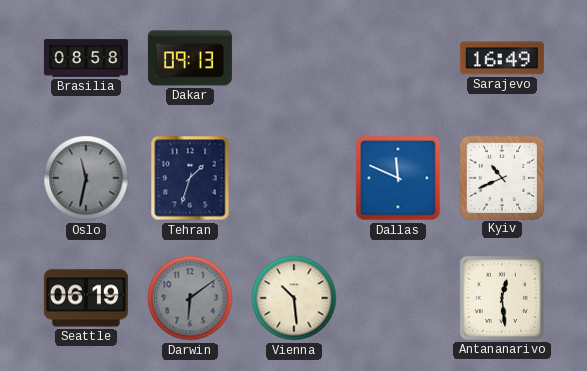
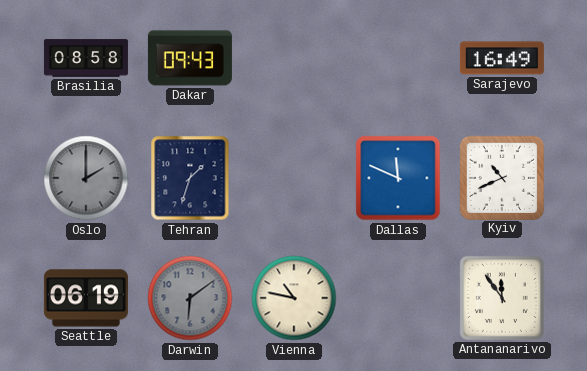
Dakar: 09:13 -> 09:43
Oslo: 11:32 -> 2:00
Vienna: 10:29 -> 10:47
Antananarivo: 12:29 -> 11:54
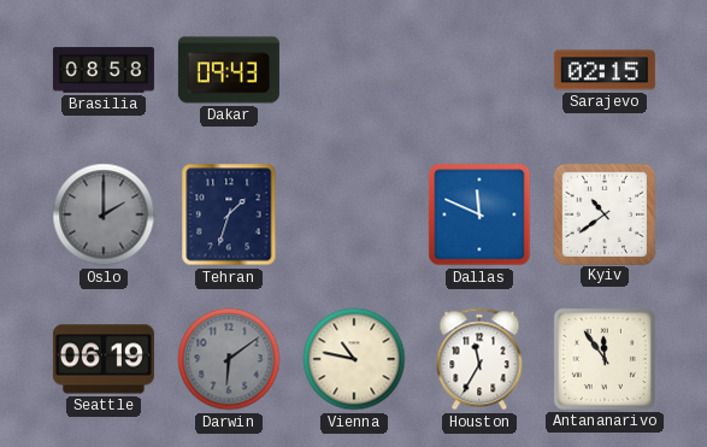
Sarajevo: 16:49 -> 02:15
Kyiv: 10:41 -> 10:39
Houston: none -> 11:35
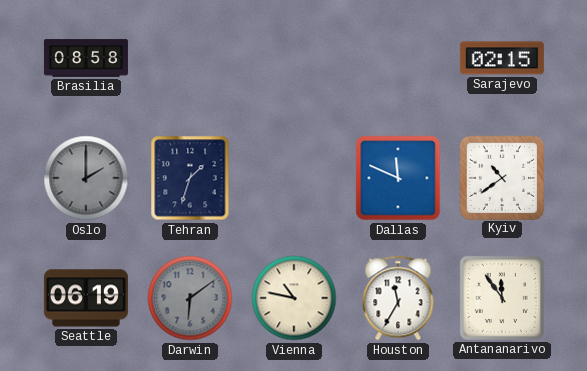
Dakar: 09:43 -> none
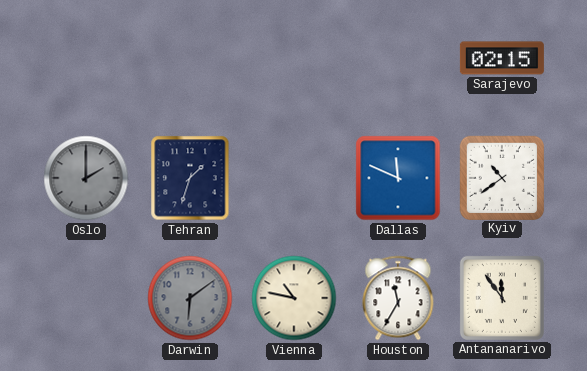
Brasilia: 08:58 -> none
Seattle: 06:19 -> none
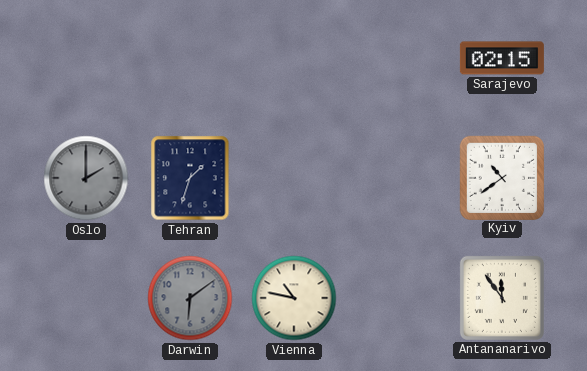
Dallas: 11:49 -> none
Houston: 11:35 -> none
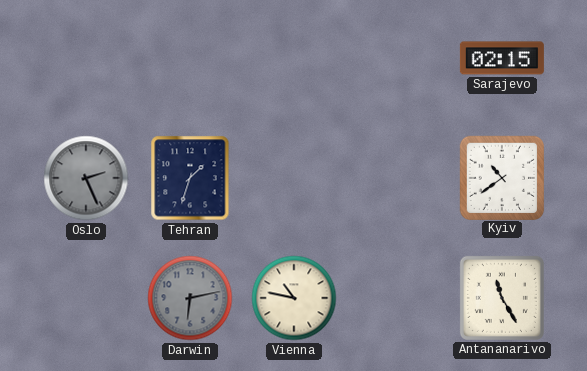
Oslo: 2:00 -> 2:26
Darwin: 6:09 -> 6:13
Antananarivo: 11:54 -> 11:25
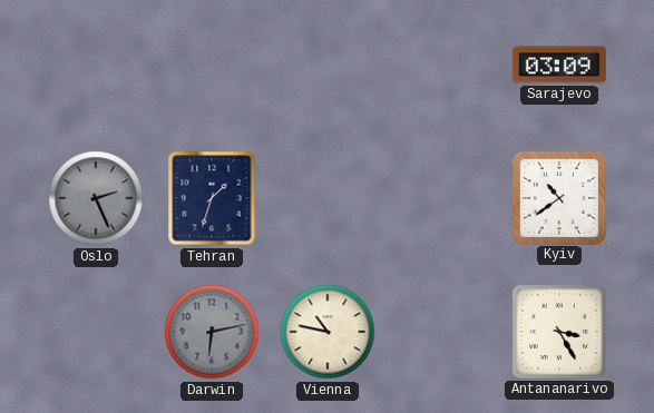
Sarajevo: 02:15 -> 03:09
Antananarivo: 11:25 -> 3:25
